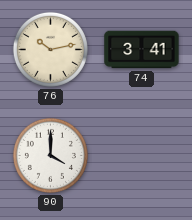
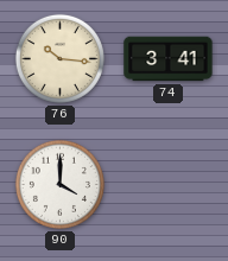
76: 10:13 -> 10:16
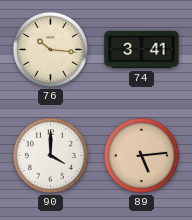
89: none -> 5:14
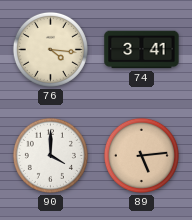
76: 10:16 -> 4:16
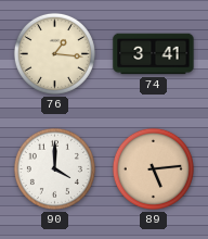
76: 4:16 -> 1:16
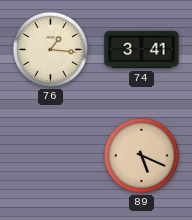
90: 4:00 -> none
89: 5:14 -> 5:19
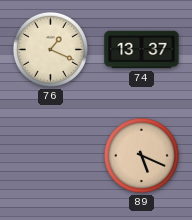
76: 1:16 -> 1:19
74: 3:41 -> 13:37
